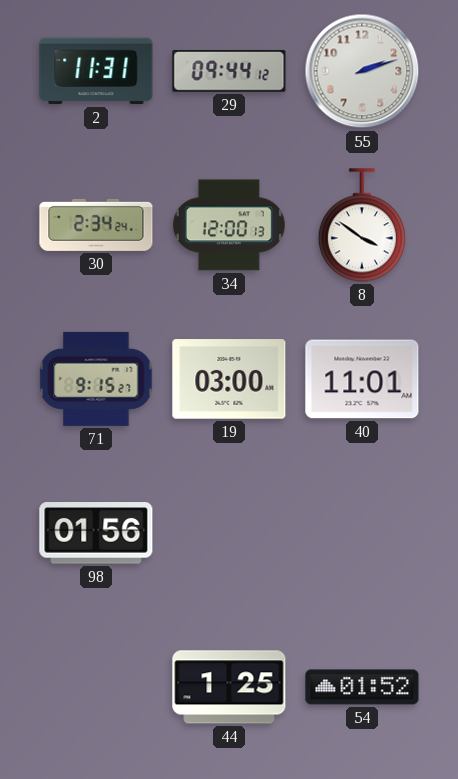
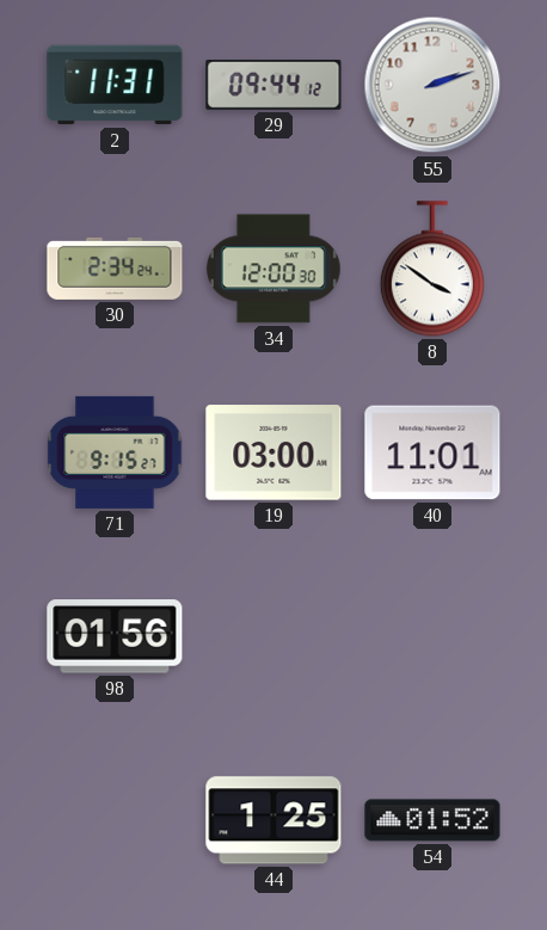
34: 12:00:13 -> 12:00:30
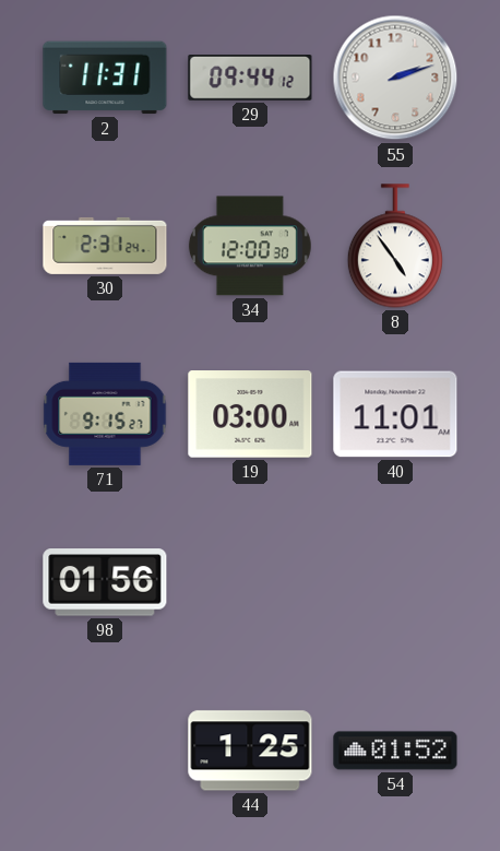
30: 2:34 -> 2:31
8: 3:51 -> 4:54
